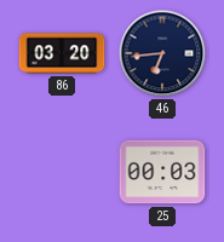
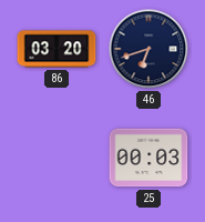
46: 6:44 -> 6:42
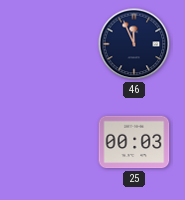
86: 03:20 -> none
46: 6:42 -> 11:56
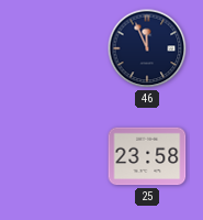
25: 00:03 -> 23:58
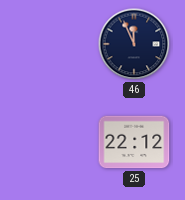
25: 23:58 -> 22:12
